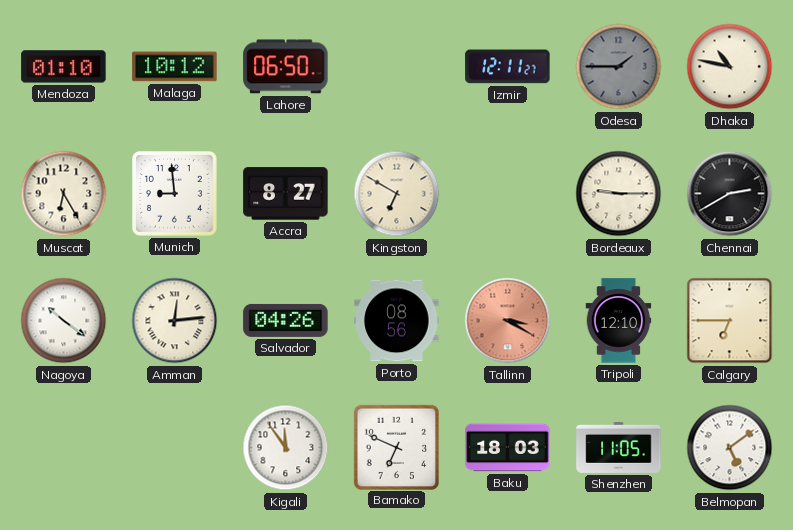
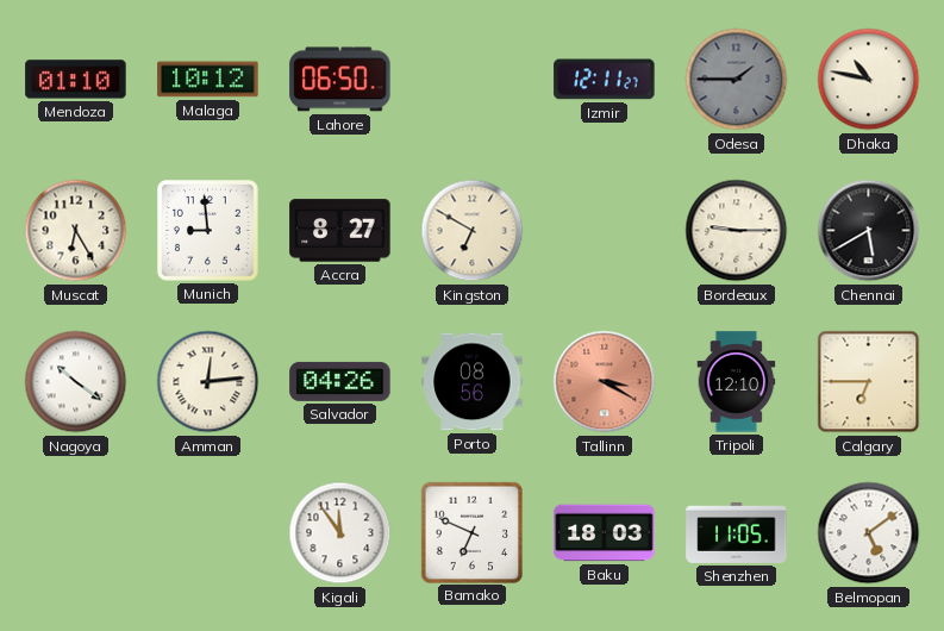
Chennai: 2:40 -> 5:40
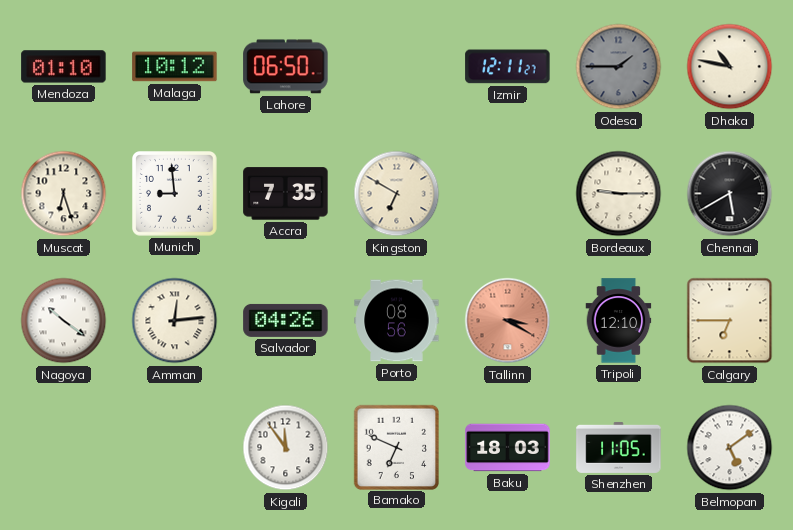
Muscat: 6:25 -> 6:27
Accra: 8:27 -> 7:35
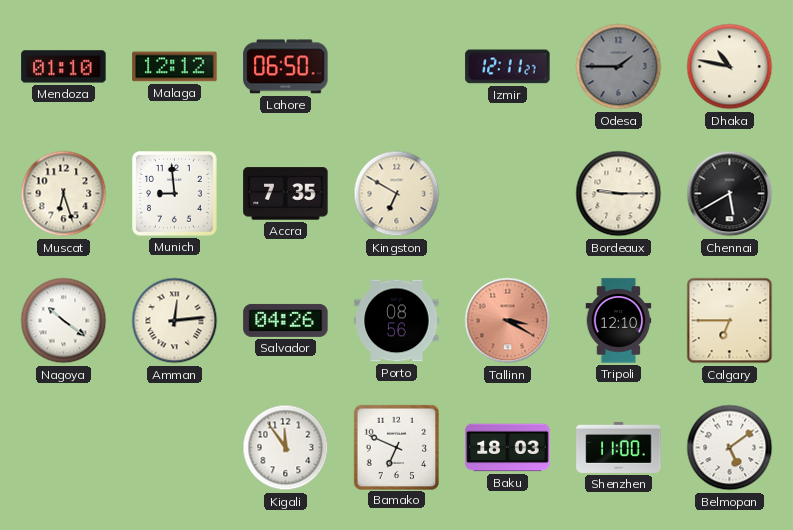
Malaga: 10:12 -> 12:12
Shenzhen: 11:05 -> 11:00
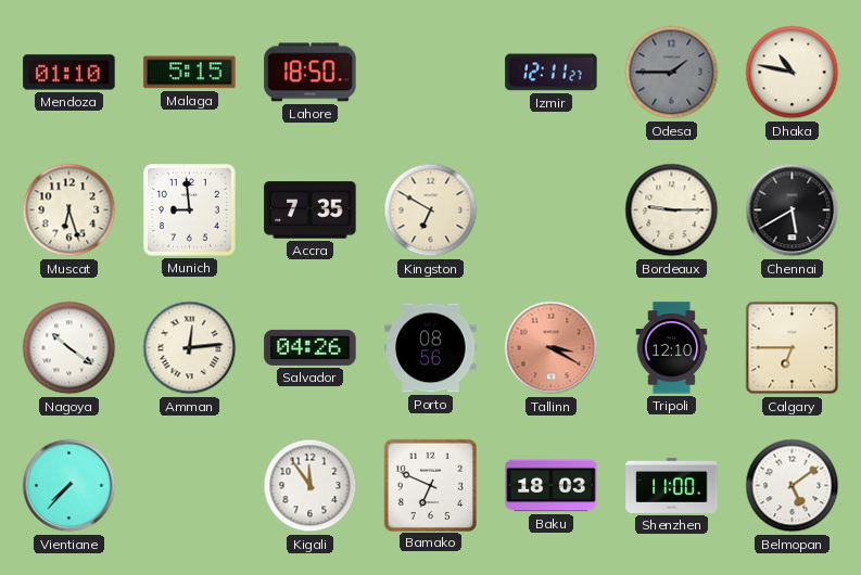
Malaga: 12:12 -> 5:15
Lahore: 06:50 -> 18:50
Vientiane: none -> 7:37
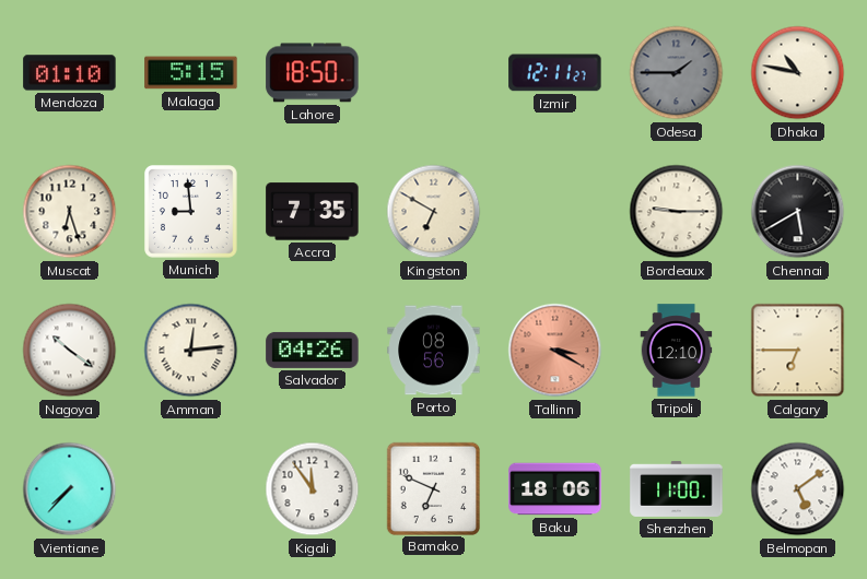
Baku: 18:03 -> 18:06
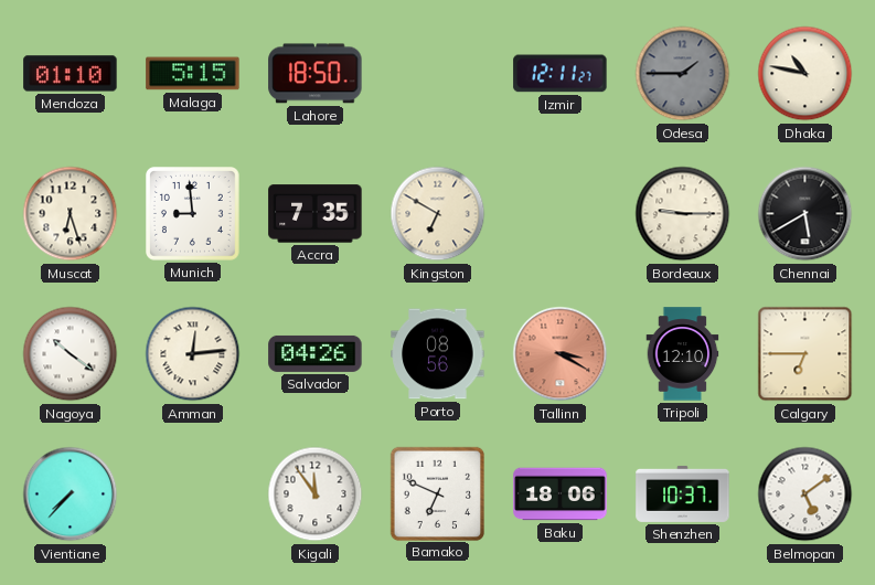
Shenzhen: 11:00 -> 10:37
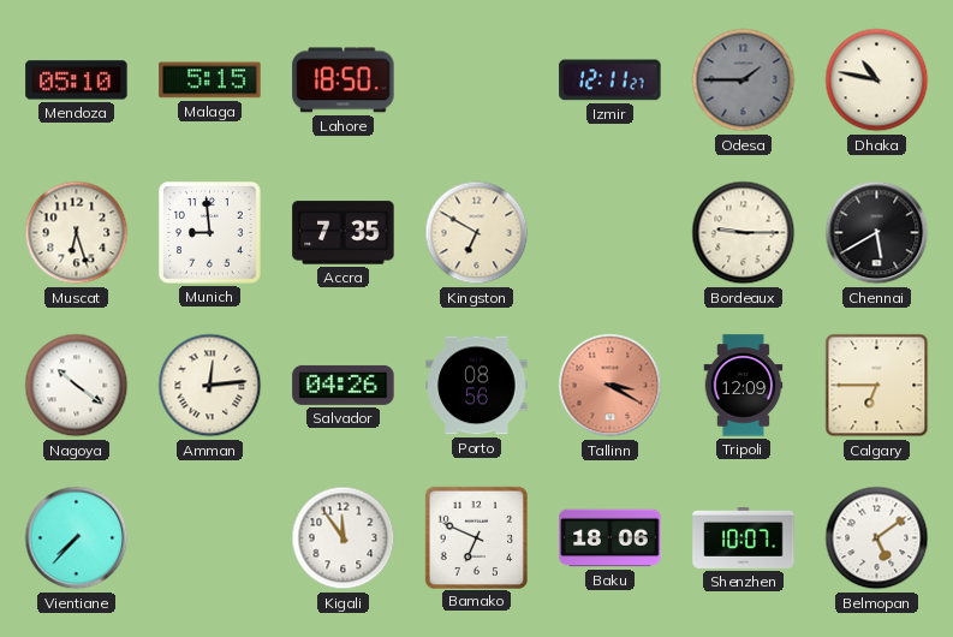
Mendoza: 01:10 -> 05:10
Tripoli: 12:10 -> 12:09
Shenzhen: 10:37 -> 10:07
